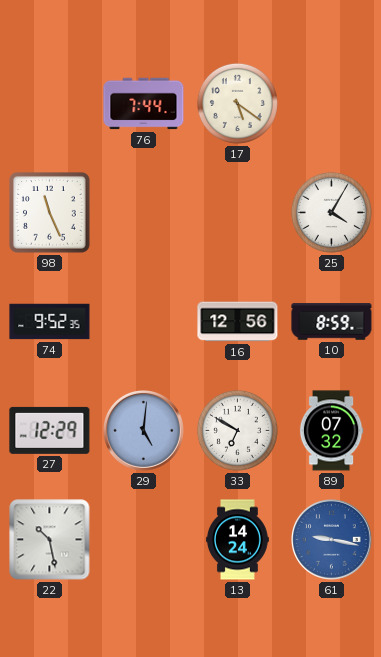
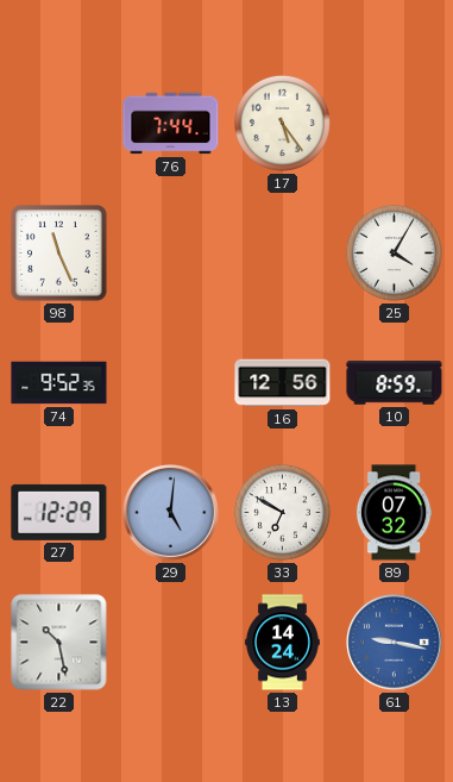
17: 5:21 -> 5:24
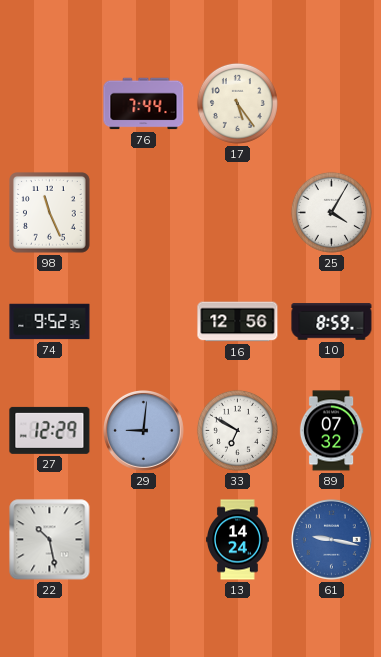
29: 5:01 -> 9:01
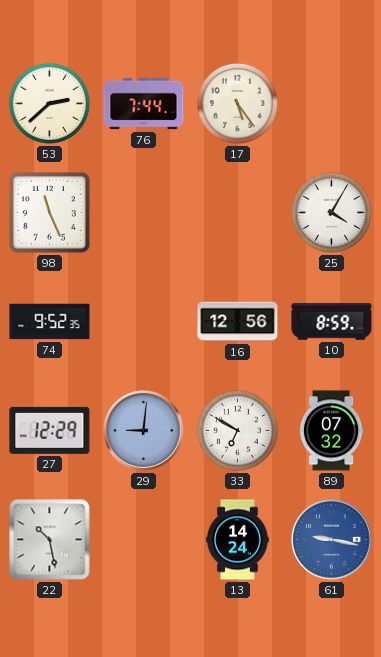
53: none -> 2:38
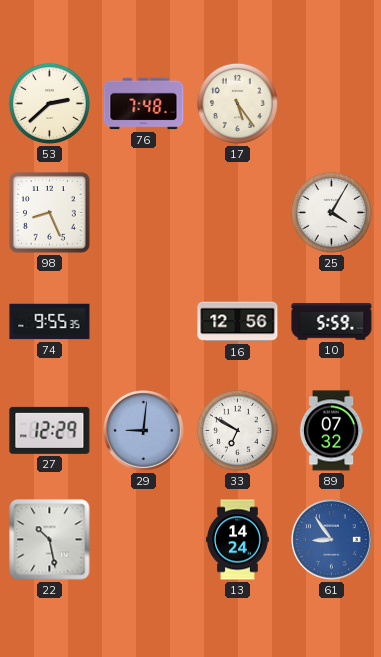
76: 7:44 -> 7:48
98: 11:26 -> 8:26
74: 9:52 -> 9:55
10: 8:59 -> 5:59
61: 9:17 -> 8:54
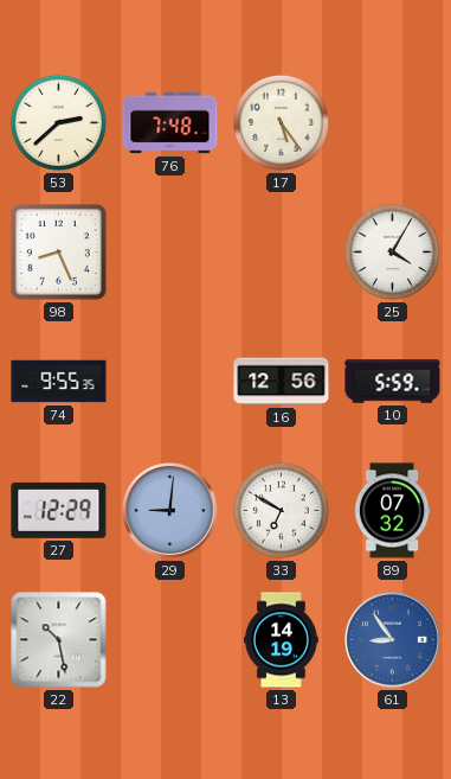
13: 14:24 -> 14:19
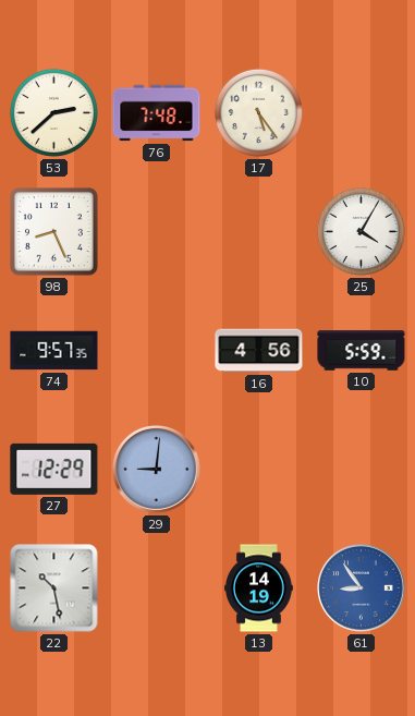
74: 9:55 -> 9:57
16: 12:56 -> 4:56
33: 6:50 -> none
89: 07:32 -> none
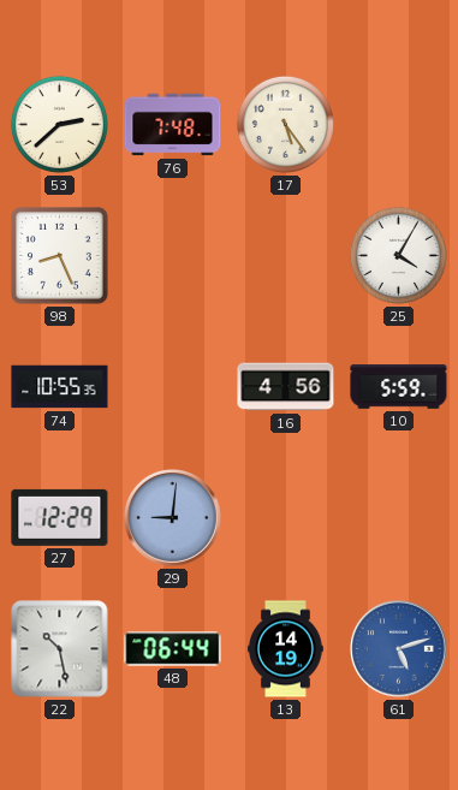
74: 9:57 -> 10:55
48: none -> 06:44
61: 8:54 -> 5:12
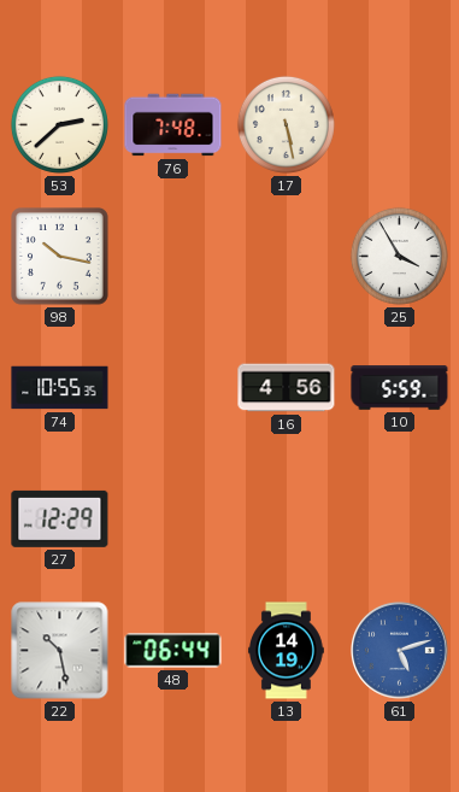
17: 5:24 -> 5:28
98: 8:26 -> 10:17
25: 4:05 -> 3:55
29: 9:01 -> none
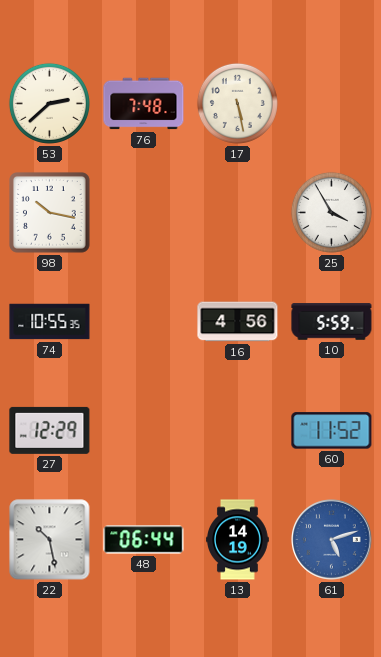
60: none -> 11:52
